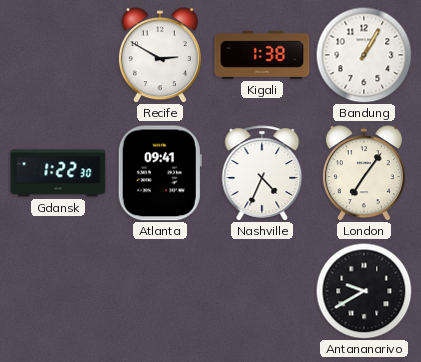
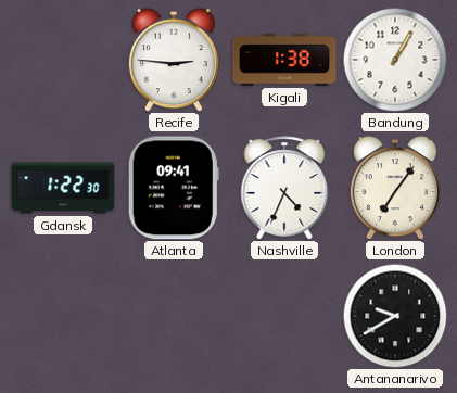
Recife: 2:50 -> 2:46
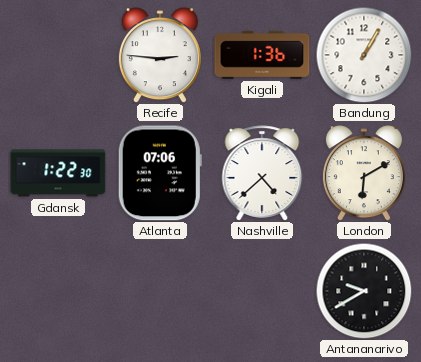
Kigali: 1:38 -> 1:36
Atlanta: 09:41 -> 07:06
Nashville: 4:34 -> 4:38
London: 7:06 -> 6:10
